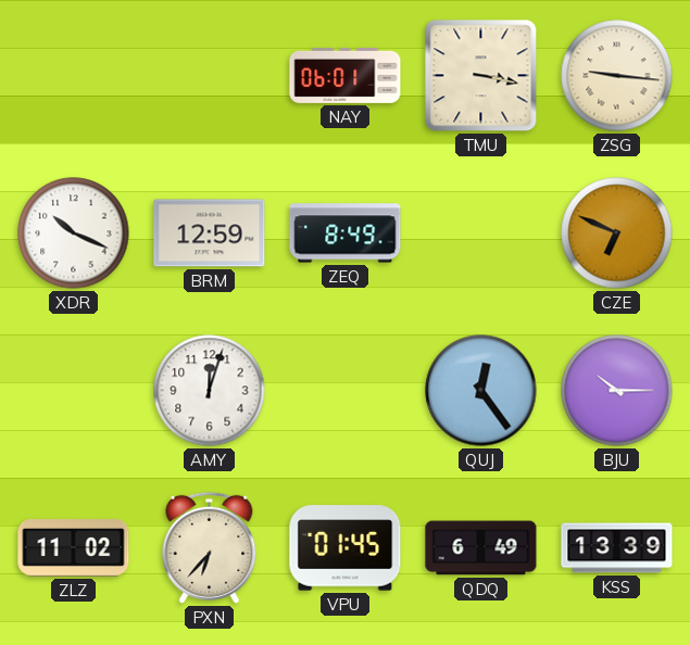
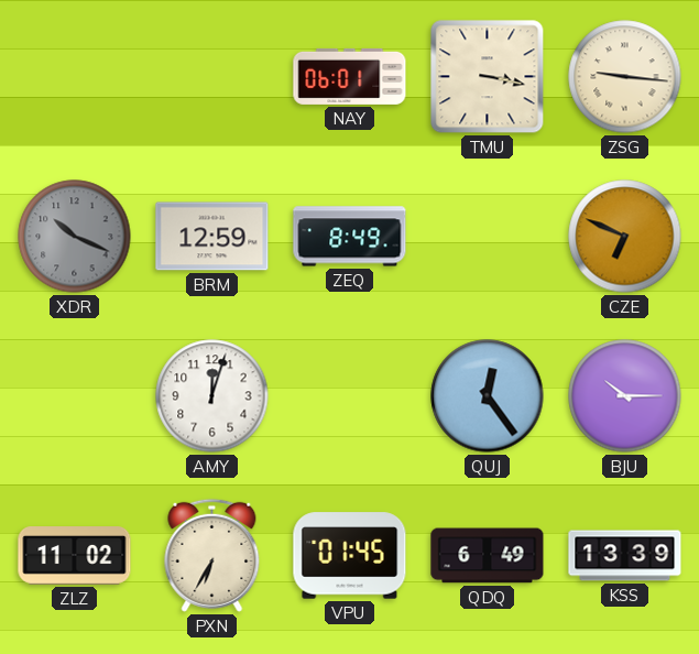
XDR dial: white -> grey
PXN: 6:37 -> 6:35
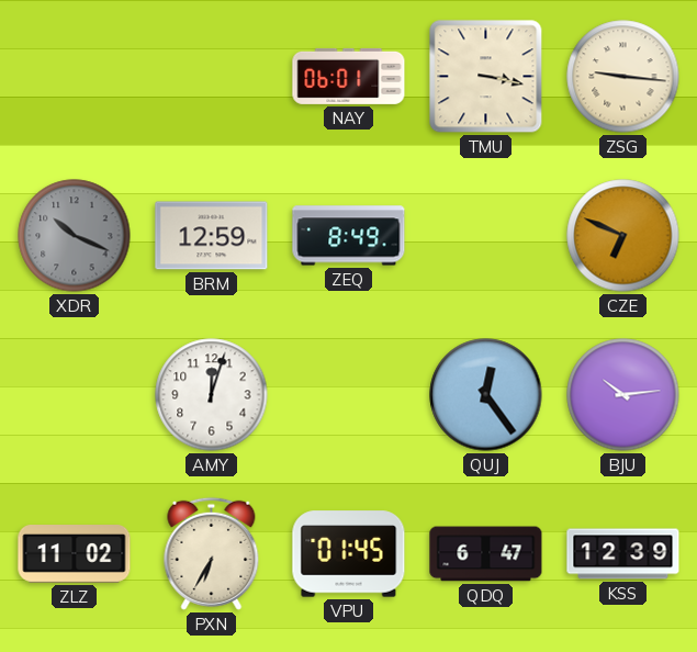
BJU: 10:15 -> 10:14
QDQ: 6:49 -> 6:47
KSS: 13:39 -> 12:39
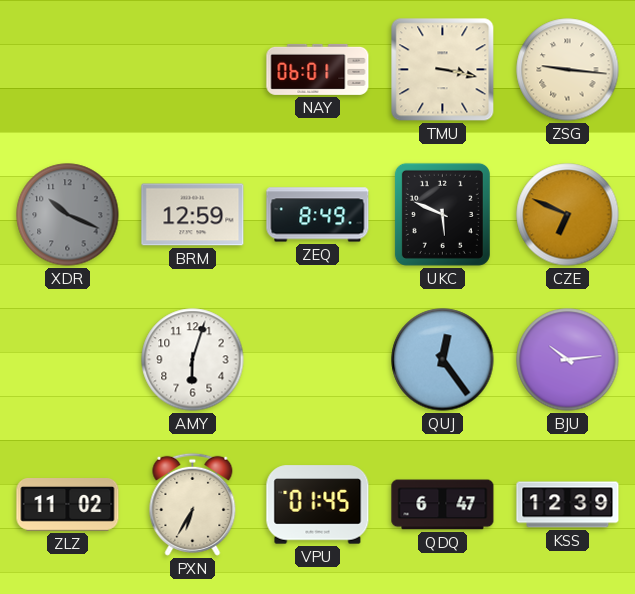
UKC: none -> 5:49
AMY: 12:03 -> 6:03
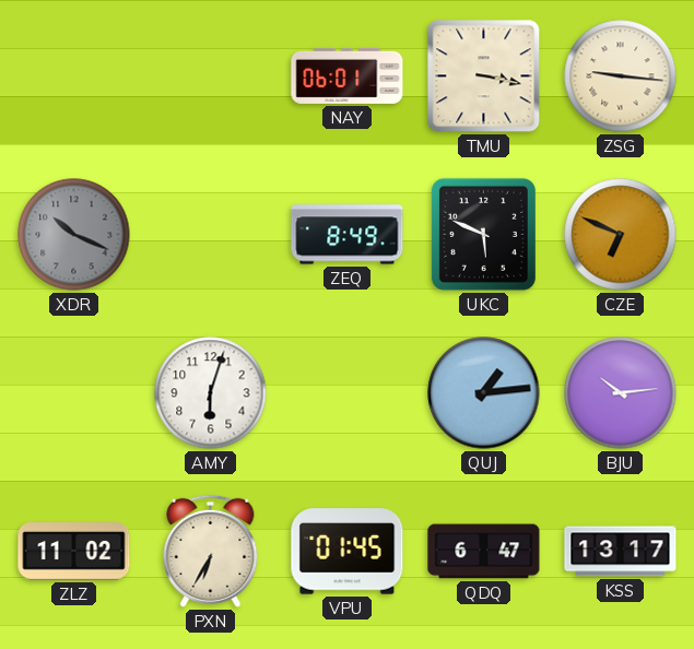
BRM: 12:59 -> none
QUJ: 12:24 -> 1:14
KSS: 12:39 -> 13:17
